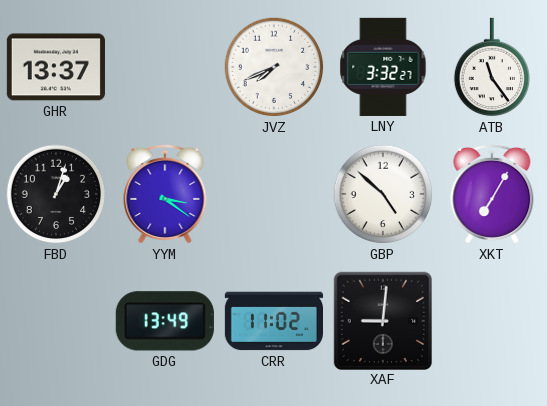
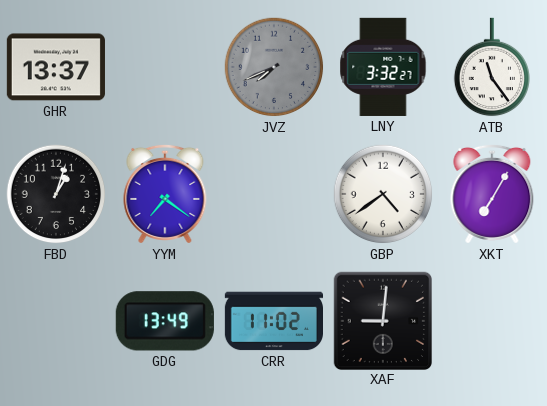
JVZ dial: white -> grey
YYM: 3:21 -> 7:21
GBP: 4:52 -> 4:39
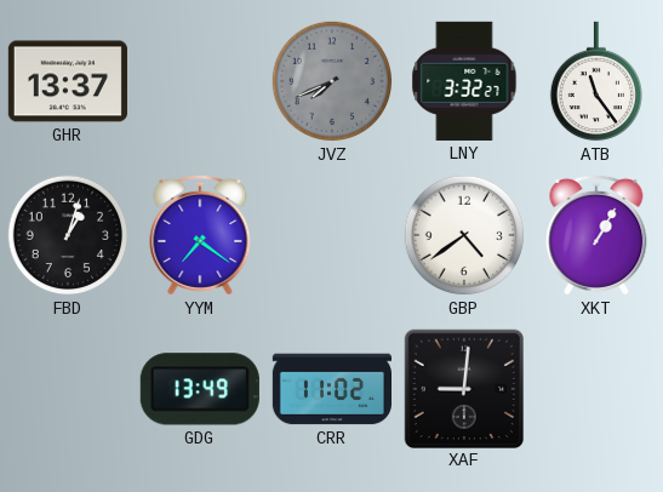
XKT: 7:05 -> 1:05
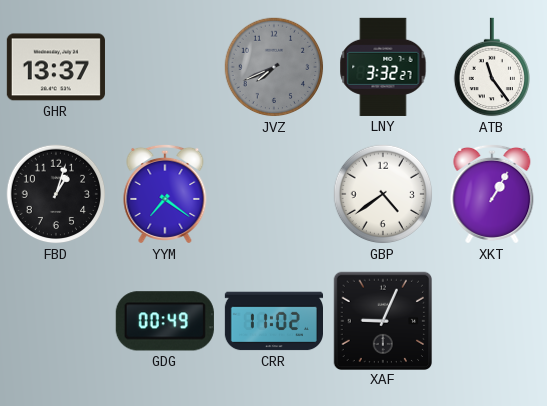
GDG: 13:49 -> 00:49
XAF: 9:01 -> 9:04
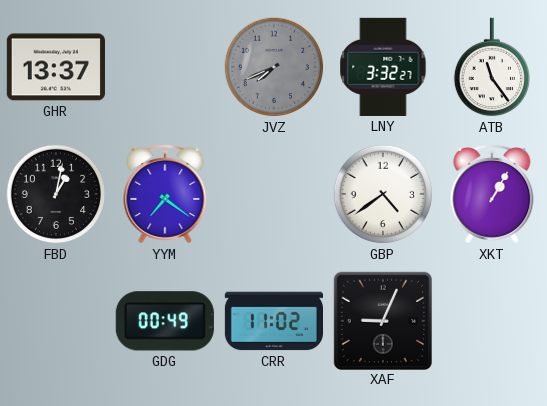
FBD: 1:03 -> 1:02
